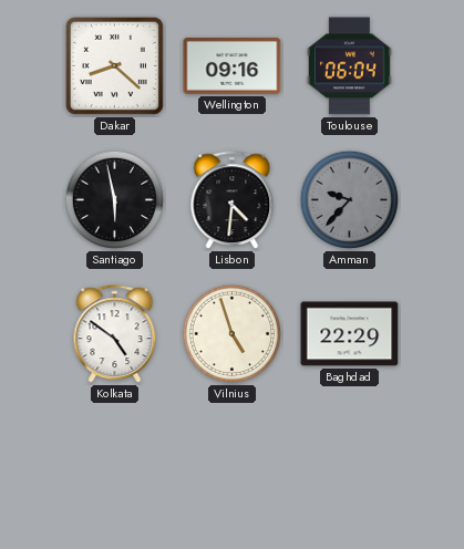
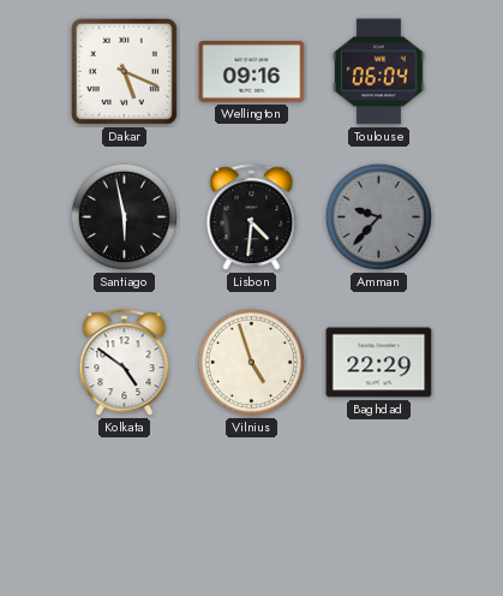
Dakar: 8:22 -> 5:19
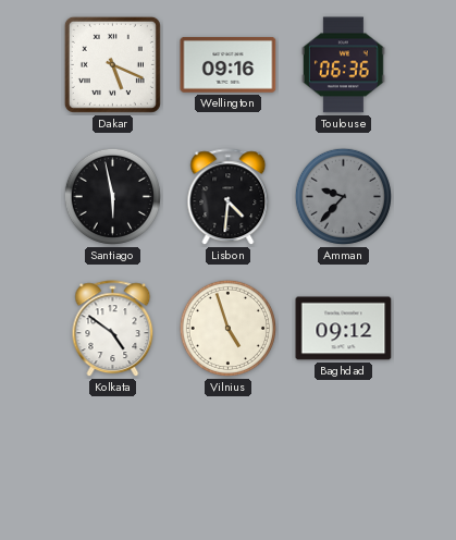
Toulouse: 06:04 -> 06:36
Baghdad: 22:29 -> 09:12
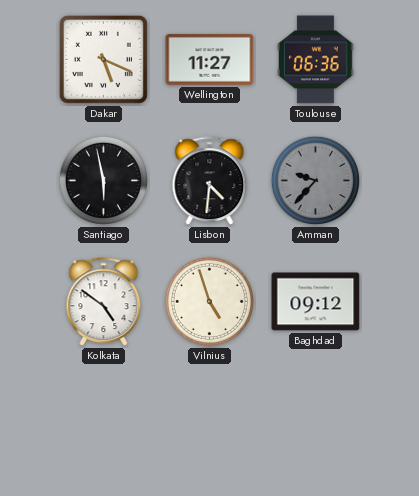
Wellington: 09:16 -> 11:27
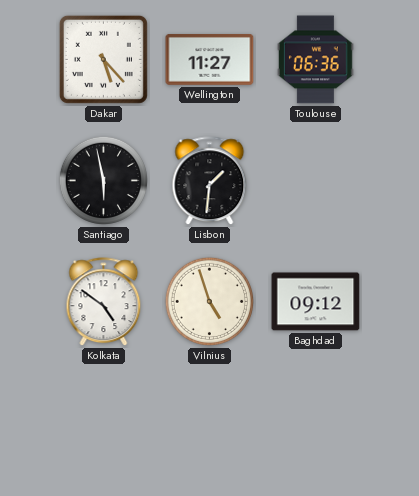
Dakar: 5:19 -> 5:23
Lisbon: 4:31 -> 1:31
Amman: 9:37 -> none
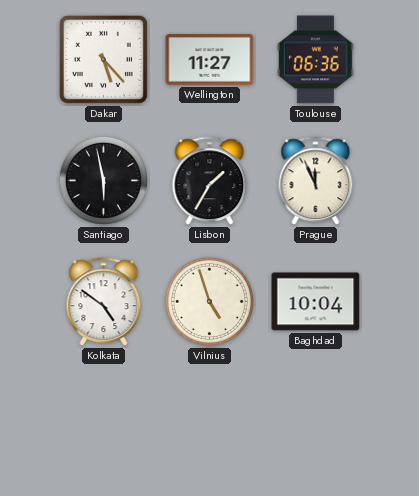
Lisbon: 1:31 -> 1:35
Prague: none -> 11:56
Baghdad: 09:12 -> 10:04
